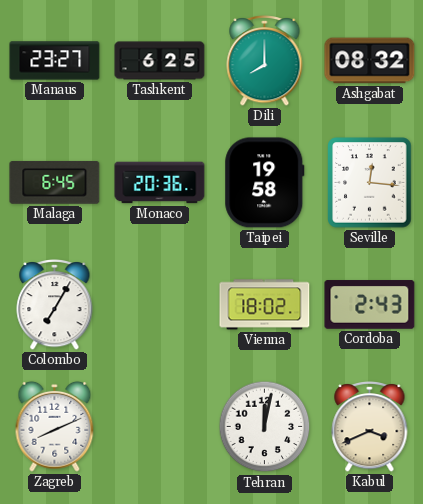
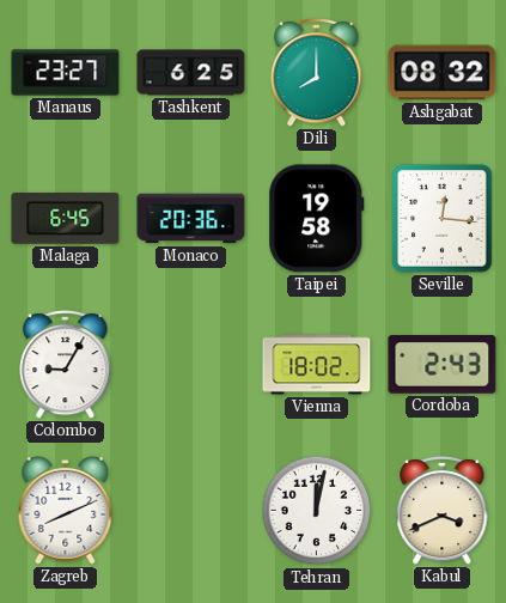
Colombo: 7:05 -> 9:05
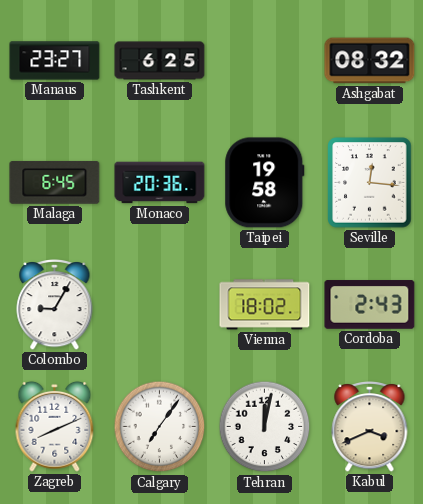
Dili: 8:00 -> none
Calgary: none -> 7:06
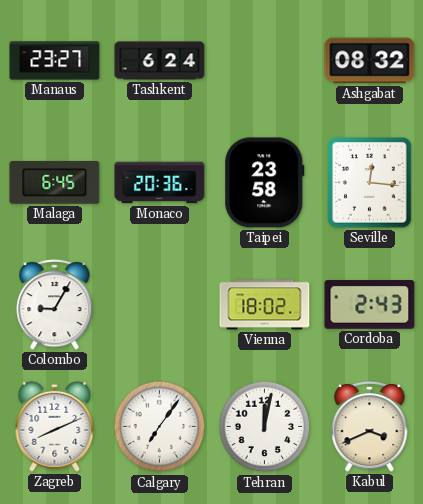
Tashkent: 6:25 -> 6:24
Taipei: 19:58 -> 23:58
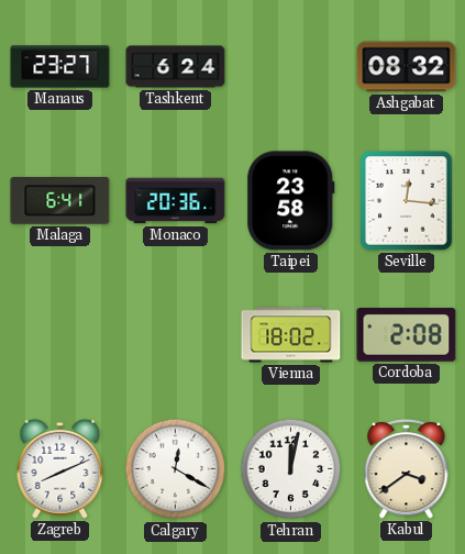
Malaga: 6:45 -> 6:41
Colombo: 9:05 -> none
Cordoba: 2:43 -> 2:08
Calgary: 7:06 -> 12:20
Kabul: 3:41 -> 3:39
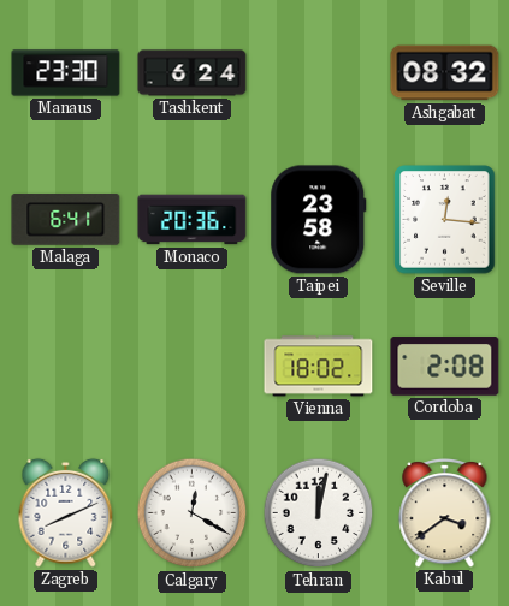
Manaus: 23:27 -> 23:30
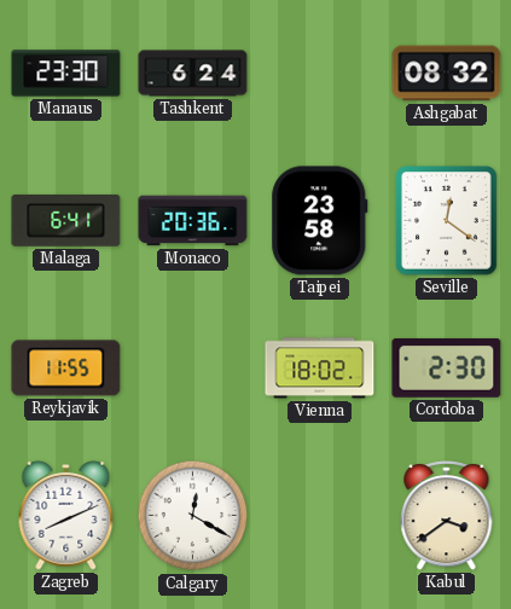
Seville: 12:16 -> 12:21
Reykjavik: none -> 11:55
Cordoba: 2:08 -> 2:30
Tehran: 12:02 -> none
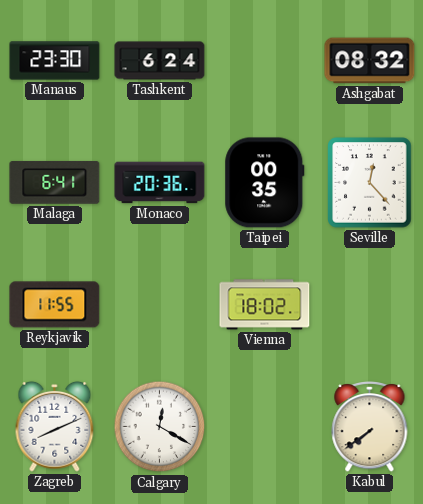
Taipei: 23:58 -> 00:35
Seville: 12:21 -> 12:23
Cordoba: 2:30 -> none
Kabul: 3:39 -> 7:39
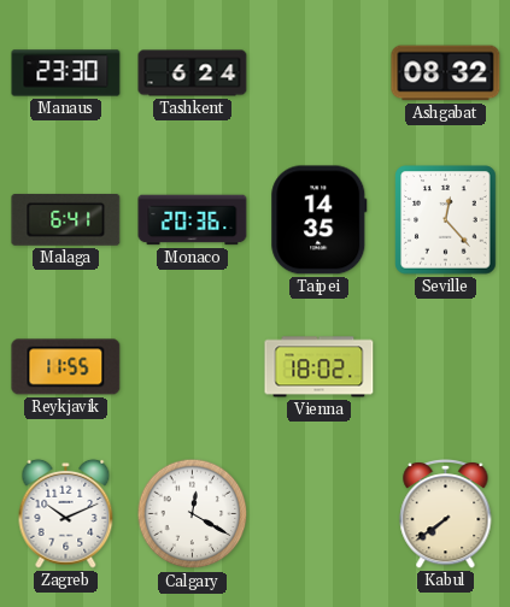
Taipei: 00:35 -> 14:35
Zagreb: 8:11 -> 10:11
